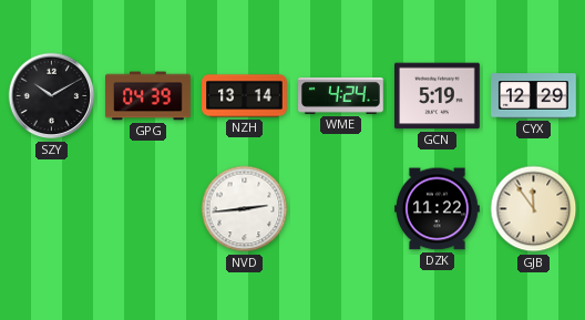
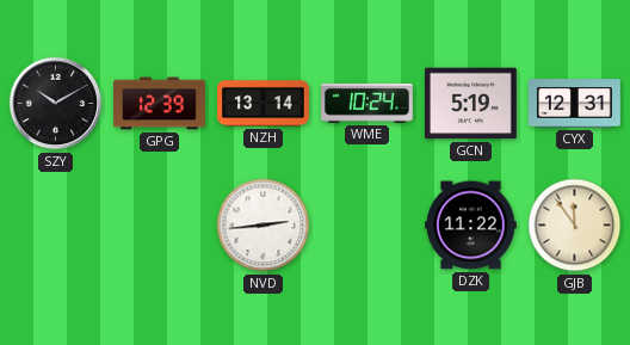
GPG: 04:39 -> 12:39
WME: 4:24 -> 10:24
CYX: 12:29 -> 12:31
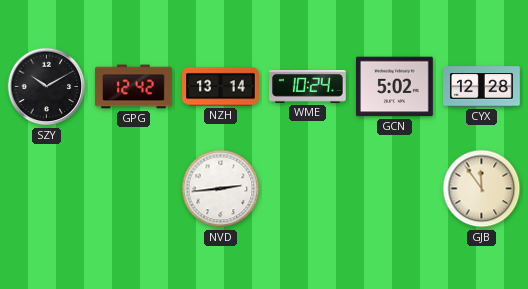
GPG: 12:39 -> 12:42
GCN: 5:19 -> 5:02
CYX: 12:31 -> 12:28
DZK: 11:22 -> none
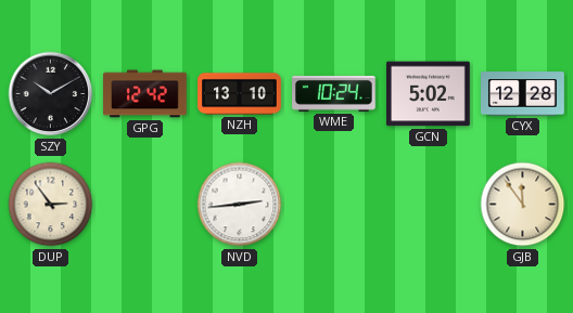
NZH: 13:14 -> 13:10
DUP: none -> 2:54
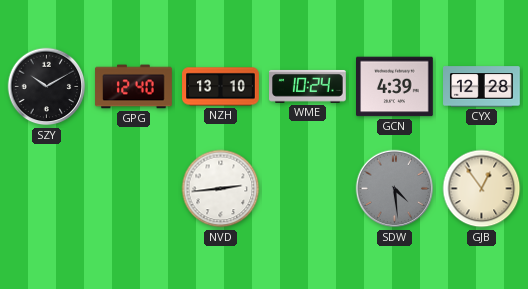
GPG: 12:42 -> 12:40
GCN: 5:02 -> 4:39
DUP: 2:54 -> none
SDW: none -> 4:29
GJB: 11:54 -> 12:54
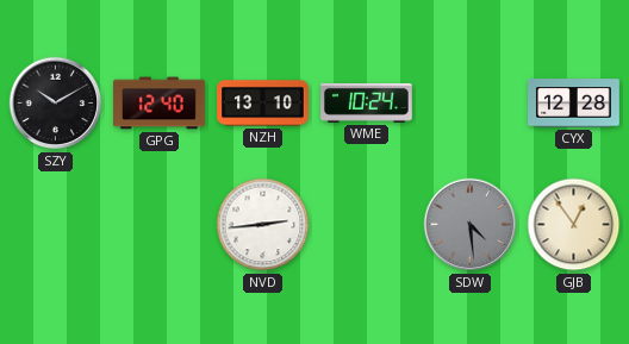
GCN: 4:39 -> none
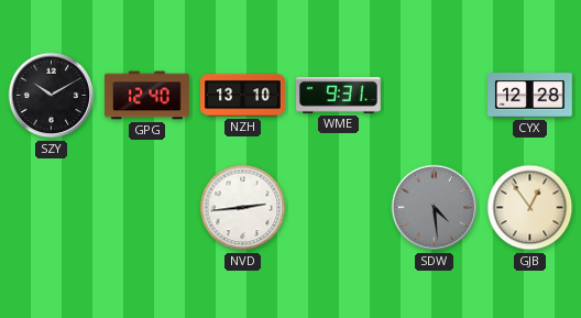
WME: 10:24 -> 9:31
